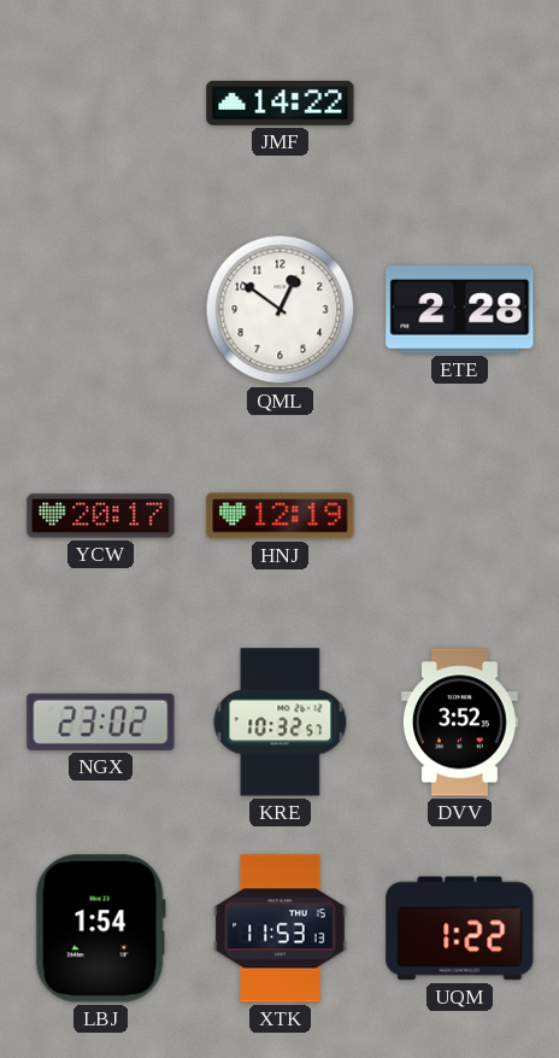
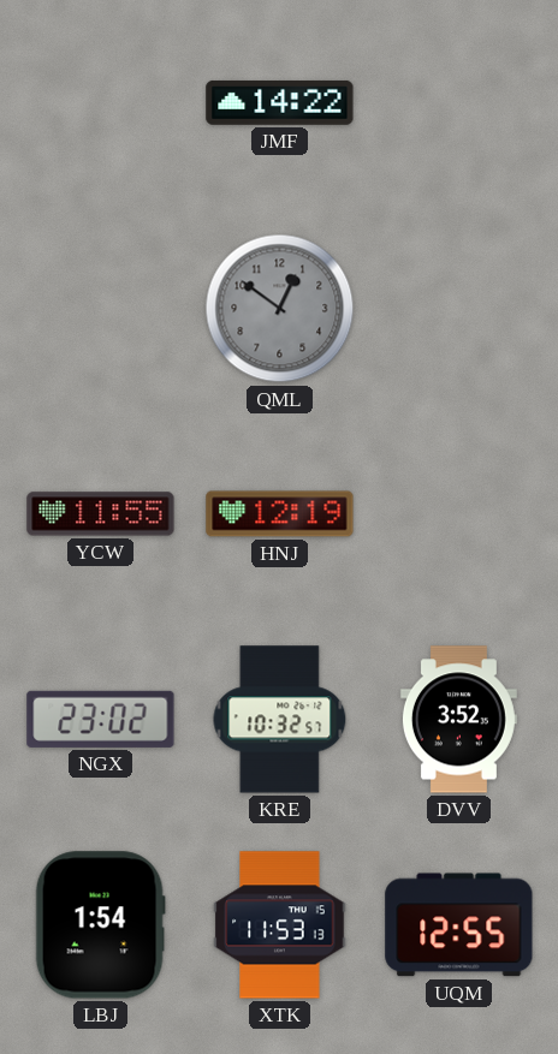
QML dial: white -> grey
ETE: 2:28 -> none
YCW: 20:17 -> 11:55
UQM: 1:22 -> 12:55
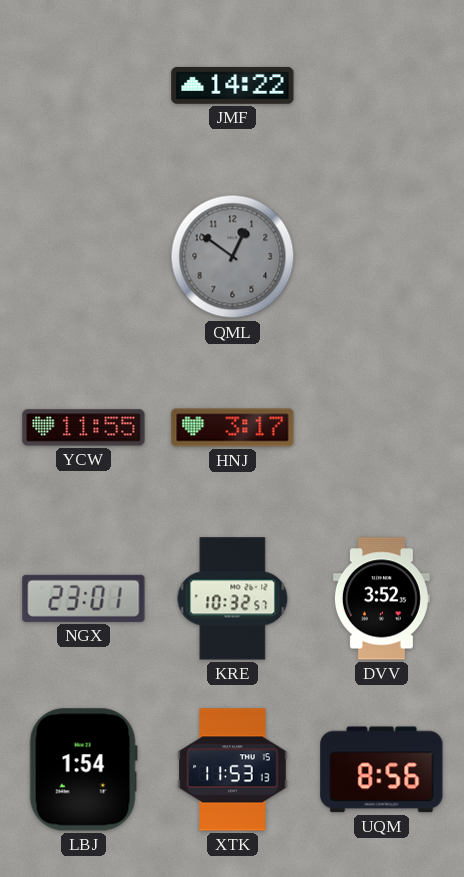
HNJ: 12:19 -> 3:17
NGX: 23:02 -> 23:01
UQM: 12:55 -> 8:56
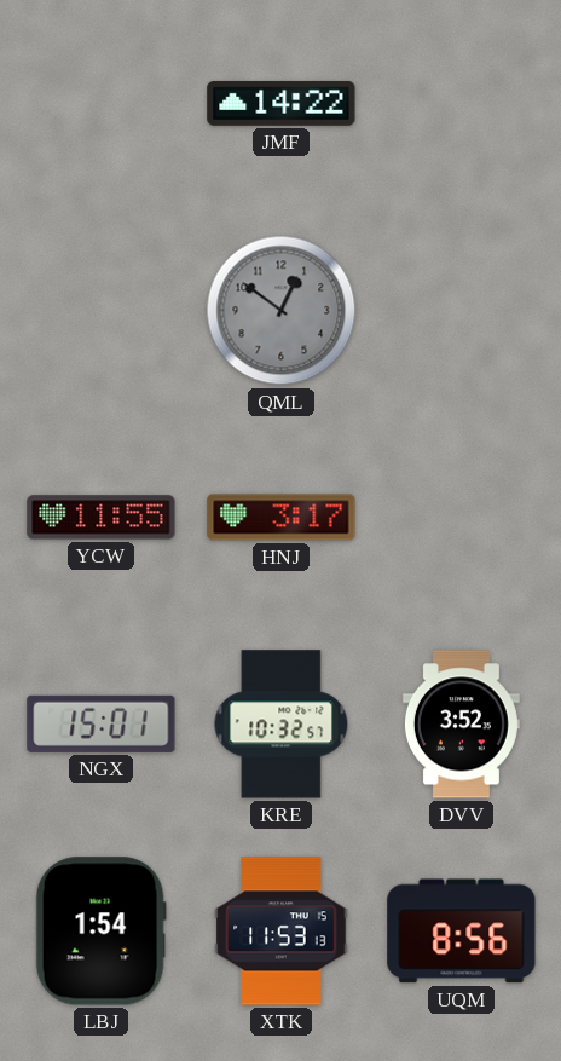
NGX: 23:01 -> 15:01
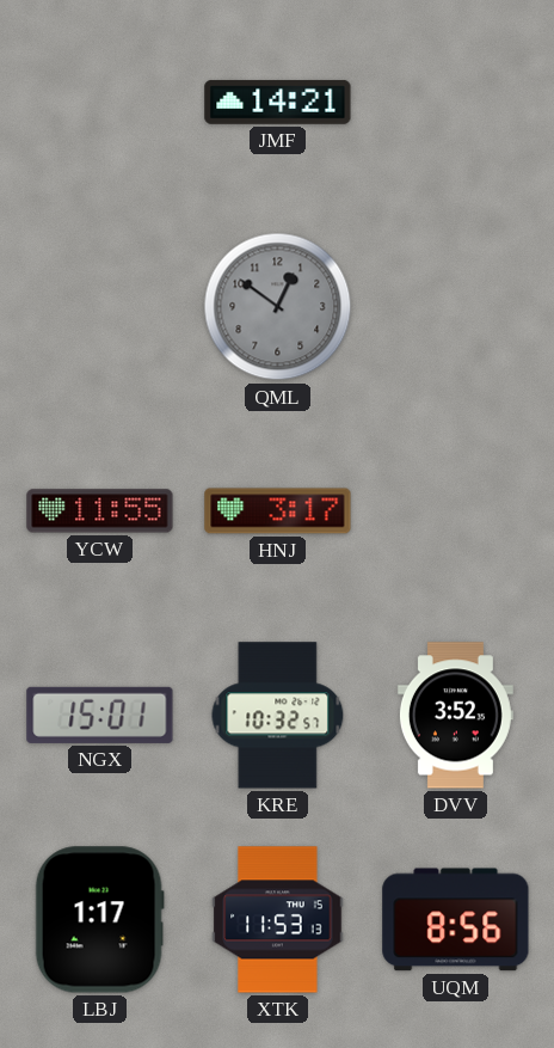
JMF: 14:22 -> 14:21
LBJ: 1:54 -> 1:17
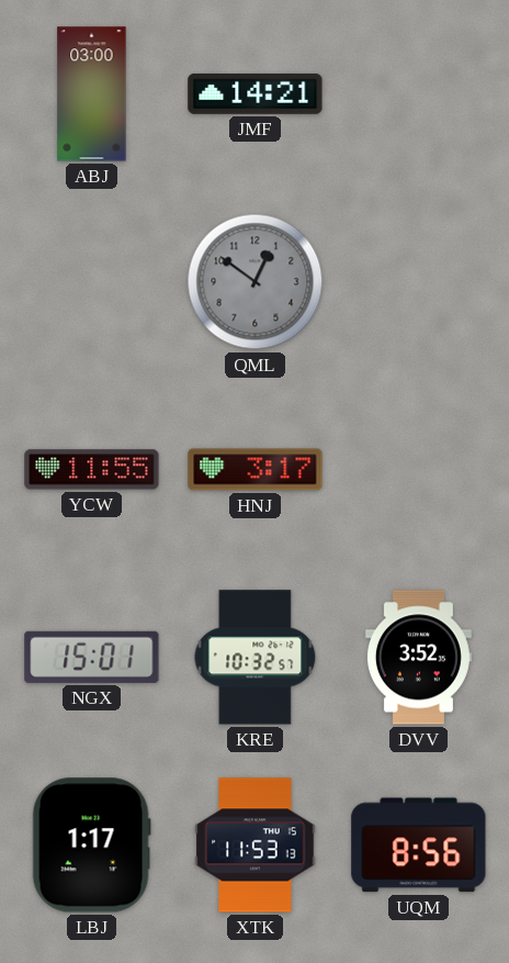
ABJ: none -> 03:00
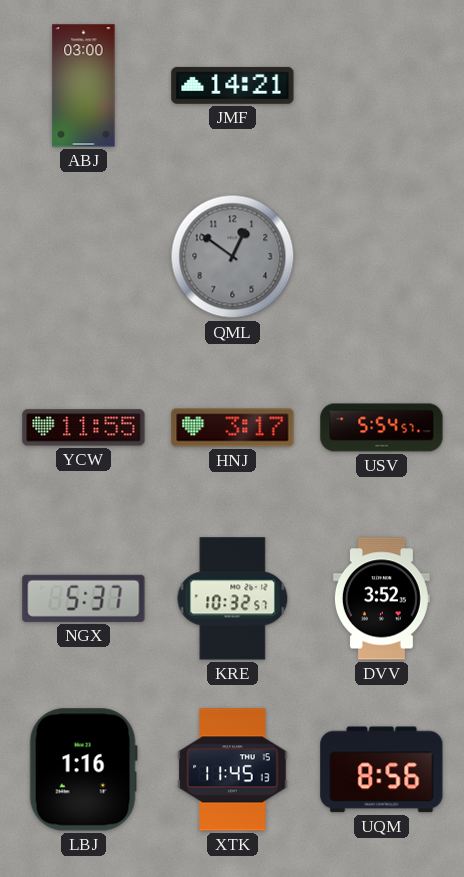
USV: none -> 5:54
NGX: 15:01 -> 5:37
LBJ: 1:17 -> 1:16
XTK: 11:53 -> 11:45
